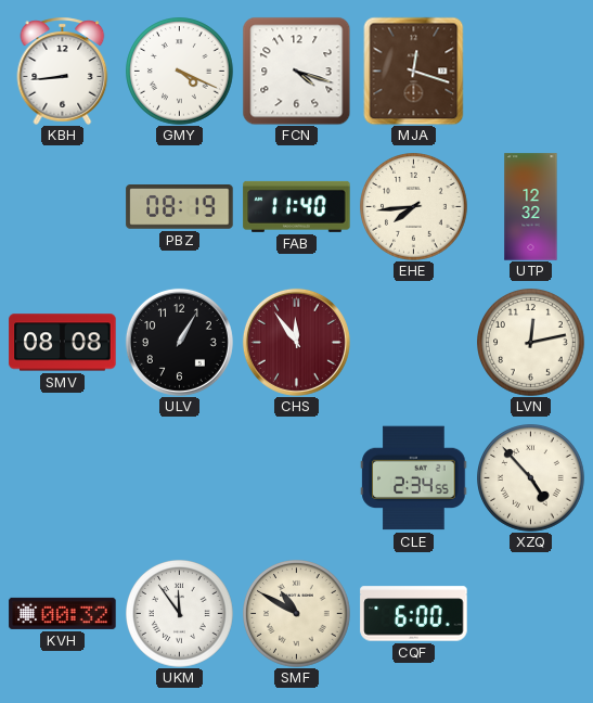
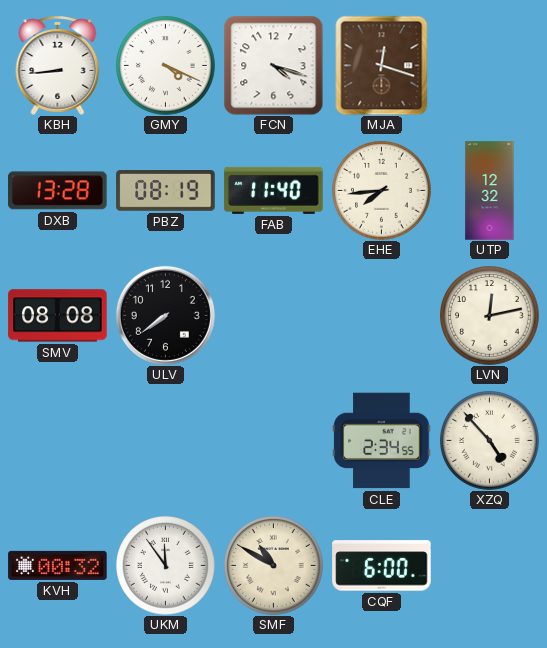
DXB: none -> 13:28
ULV: 1:05 -> 7:39
CHS: 11:54 -> none
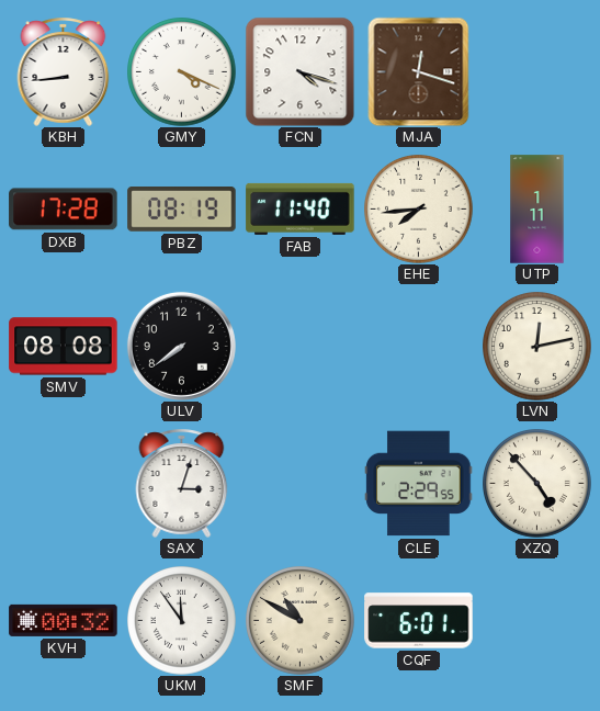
DXB: 13:28 -> 17:28
UTP: 12:32 -> 1:11
SAX: none -> 3:03
CLE: 2:34 -> 2:29
CQF: 6:00 -> 6:01
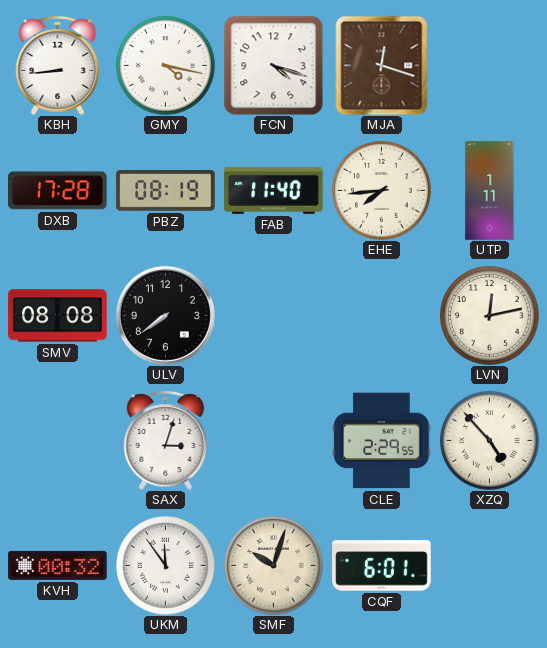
GMY: 4:19 -> 4:17
SMF: 10:50 -> 10:03
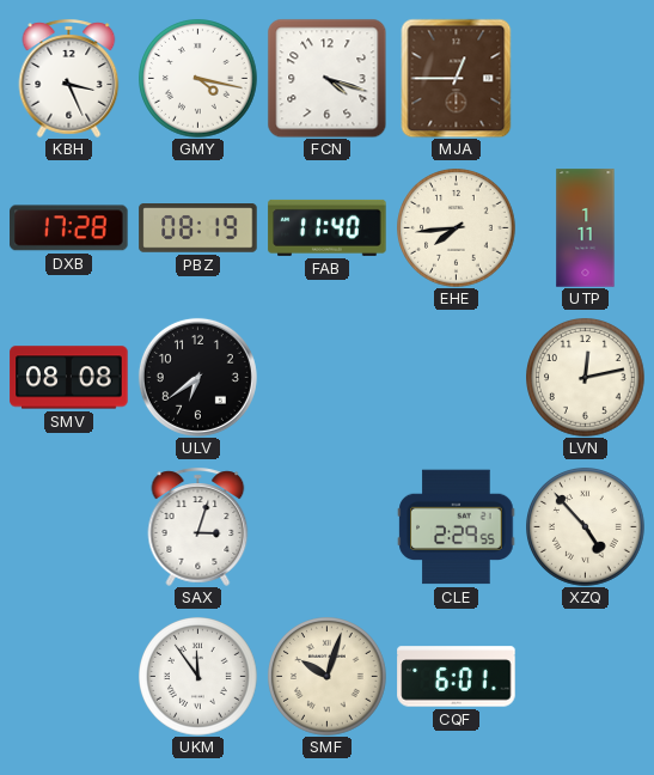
KBH: 8:44 -> 3:26
MJA: 12:18 -> 12:45
ULV: 7:39 -> 6:39
KVH: 00:32 -> none
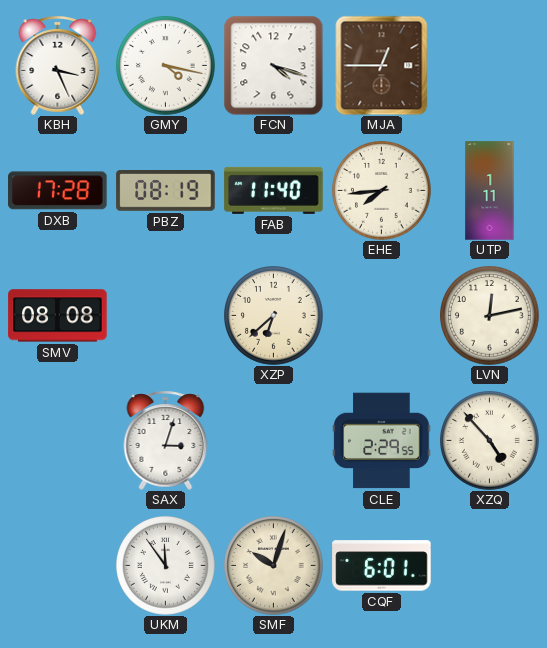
ULV: 6:39 -> none
XZP: none -> 6:38
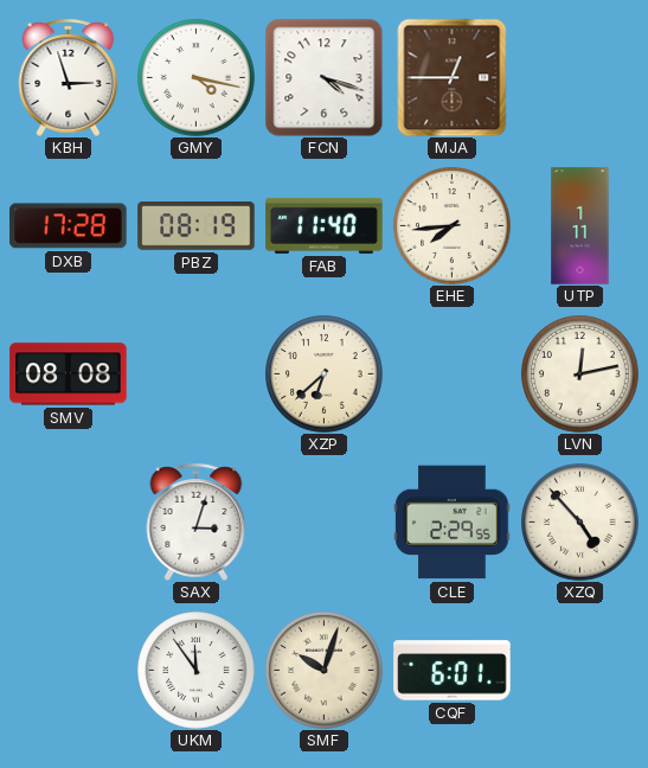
KBH: 3:26 -> 2:57
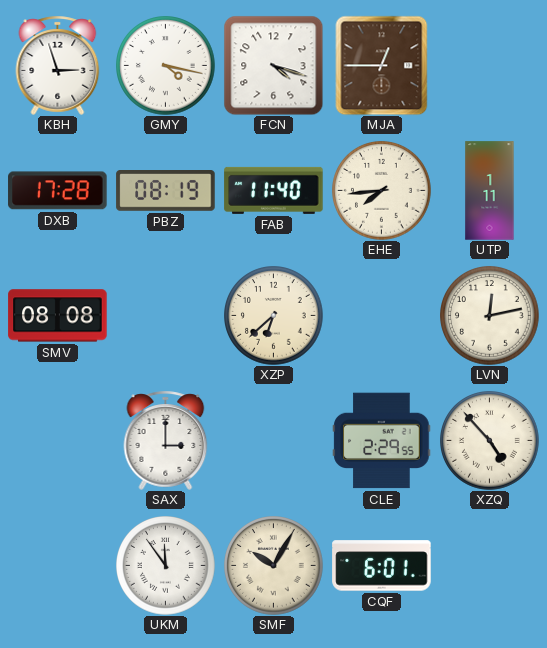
SAX: 3:03 -> 3:00
SMF: 10:03 -> 10:05
